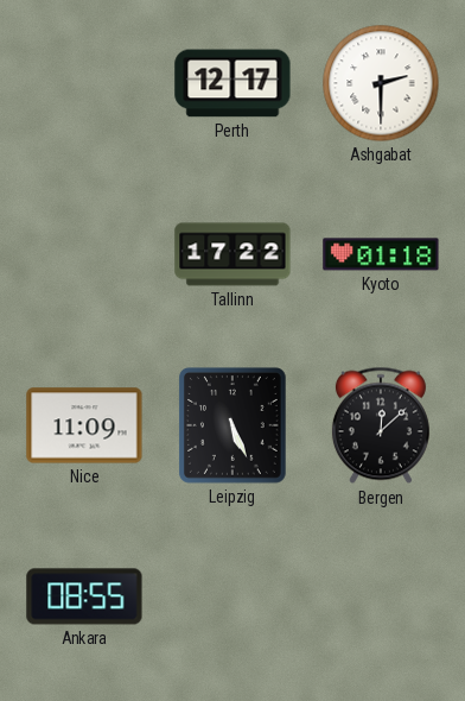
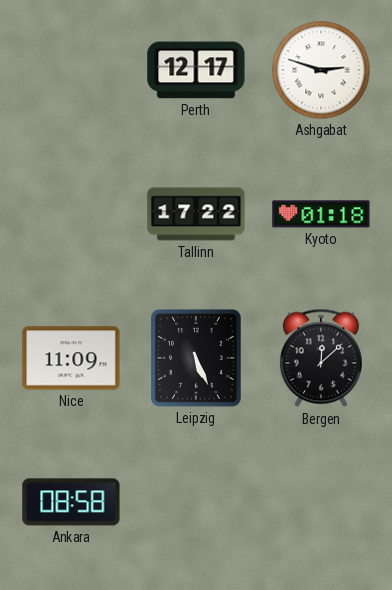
Ashgabat: 2:30 -> 2:48
Ankara: 08:55 -> 08:58
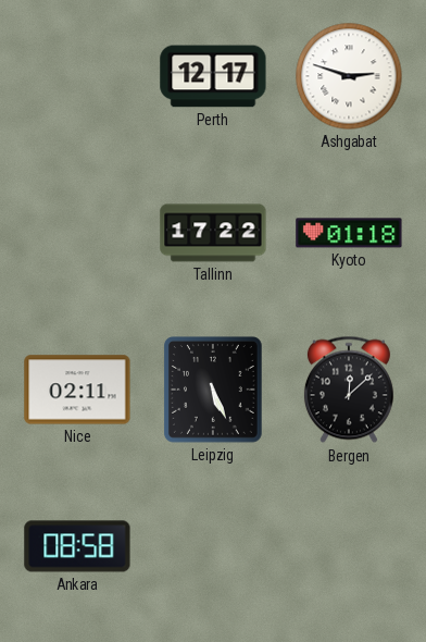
Nice: 11:09 -> 02:11
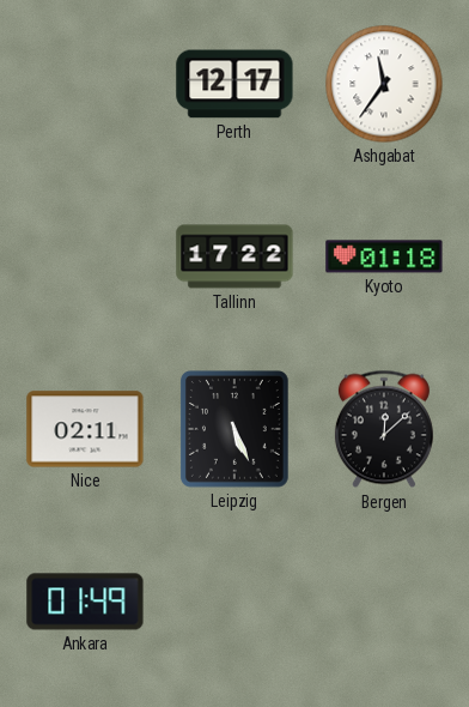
Ashgabat: 2:48 -> 11:36
Ankara: 08:58 -> 01:49
